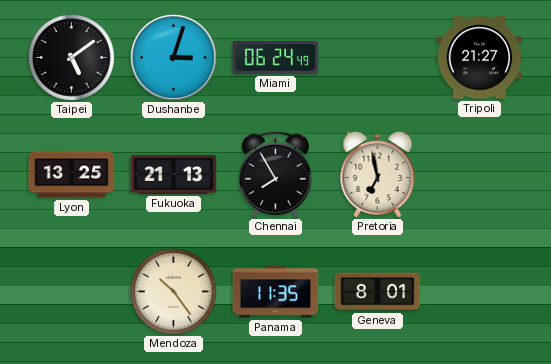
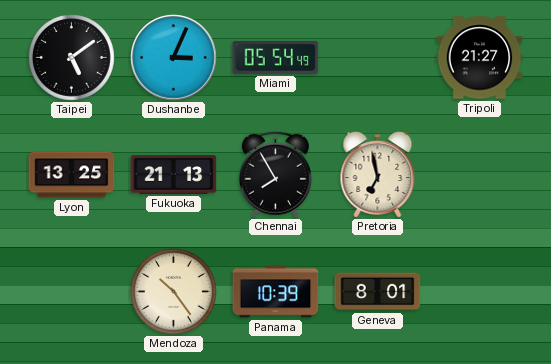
Dushanbe: 3:03 -> 3:04
Miami: 06:24 -> 05:54
Panama: 11:35 -> 10:39
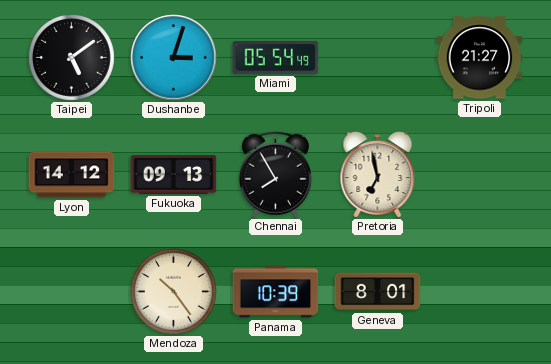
Dushanbe: 3:04 -> 3:03
Lyon: 13:25 -> 14:12
Fukuoka: 21:13 -> 09:13
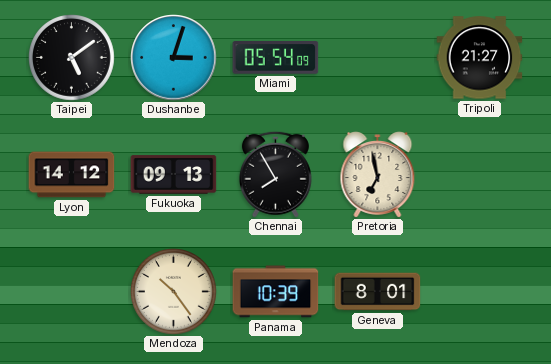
Miami: 05:54:49 -> 05:54:09
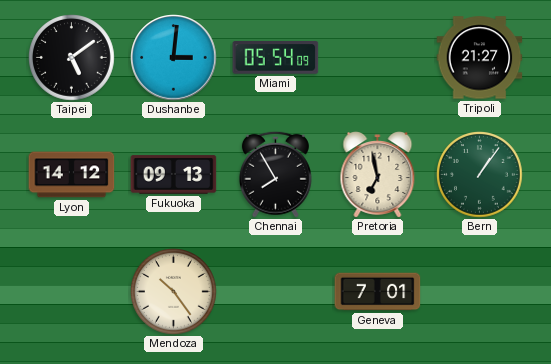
Dushanbe: 3:03 -> 3:01
Bern: none -> 1:06
Panama: 10:39 -> none
Geneva: 8:01 -> 7:01
